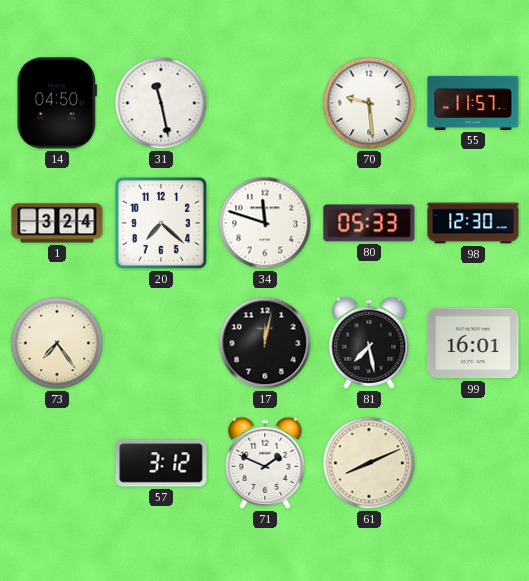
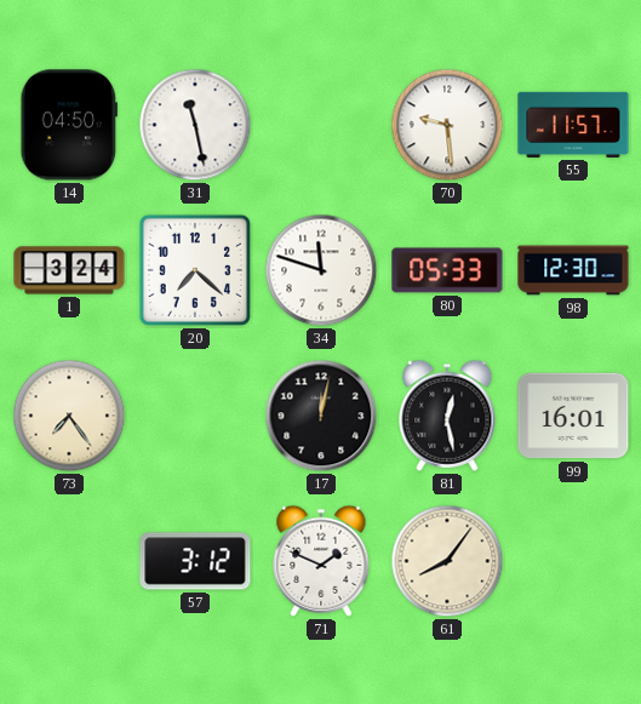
81: 7:28 -> 12:28
61: 8:11 -> 8:06
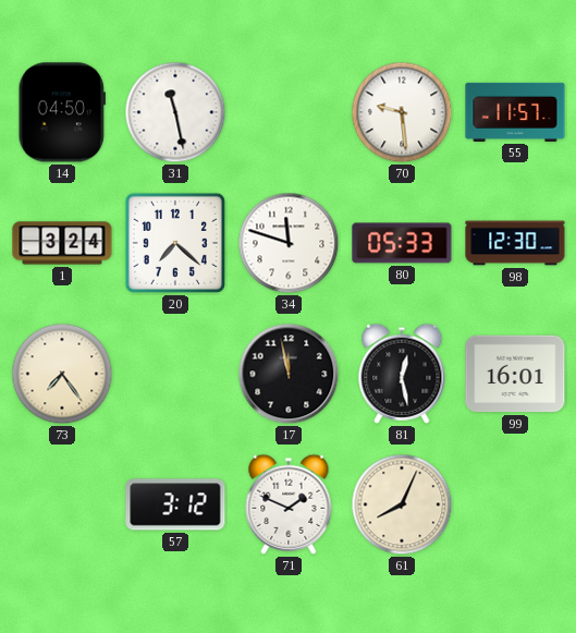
17: 12:02 -> 11:58
61: 8:06 -> 8:04
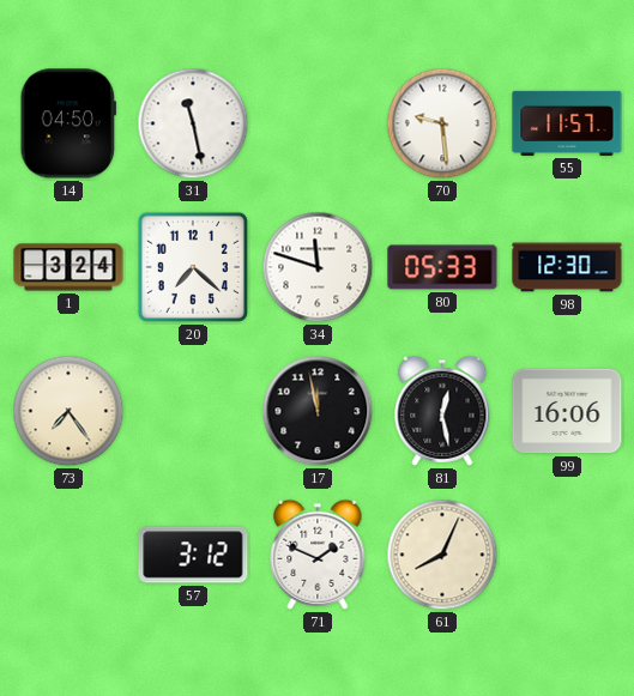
99: 16:01 -> 16:06
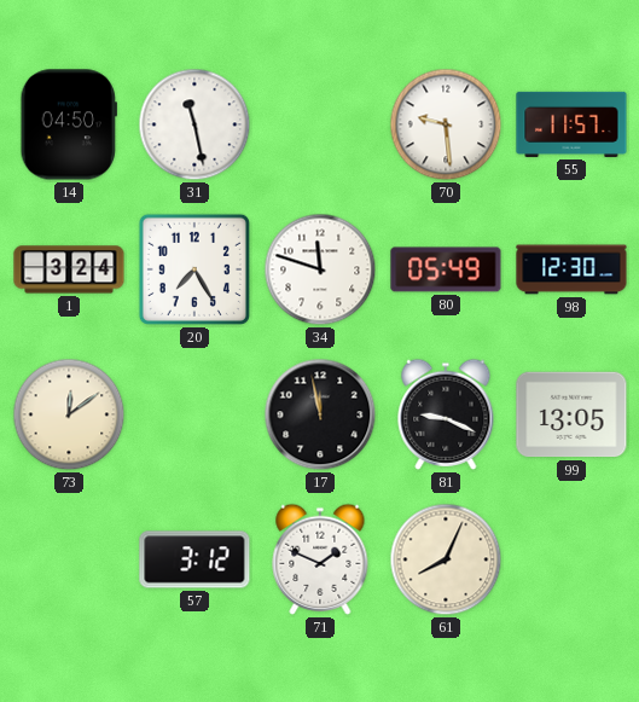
20: 7:22 -> 7:25
80: 05:33 -> 05:49
73: 7:24 -> 12:09
81: 12:28 -> 9:19
99: 16:06 -> 13:05
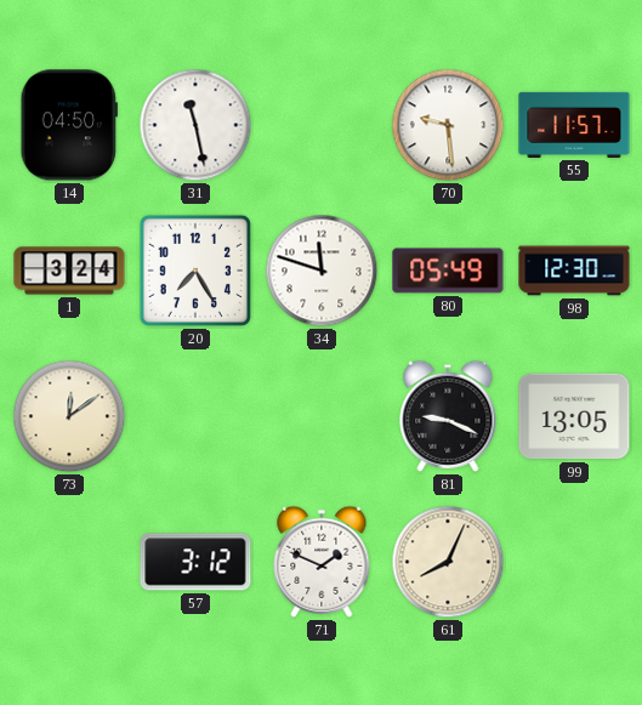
17: 11:58 -> none
